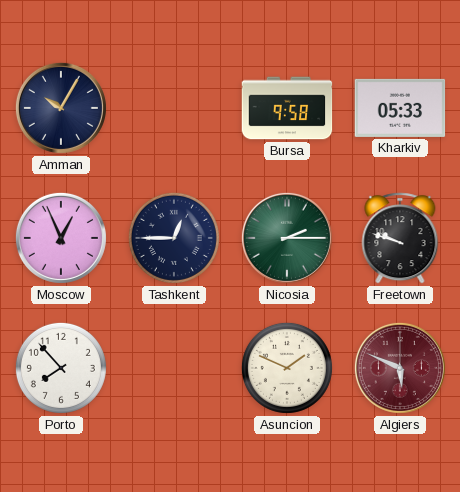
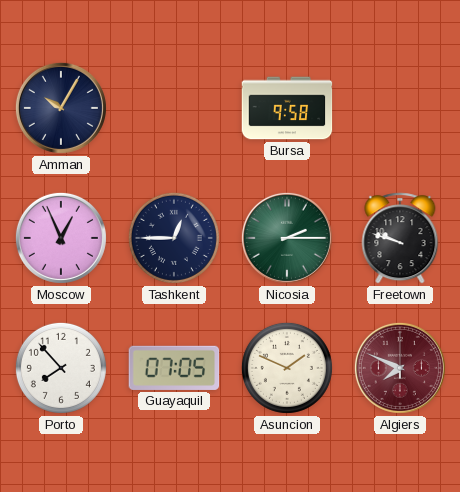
Kharkiv: 05:33 -> none
Guayaquil: none -> 07:05
Algiers: 5:49 -> 7:49
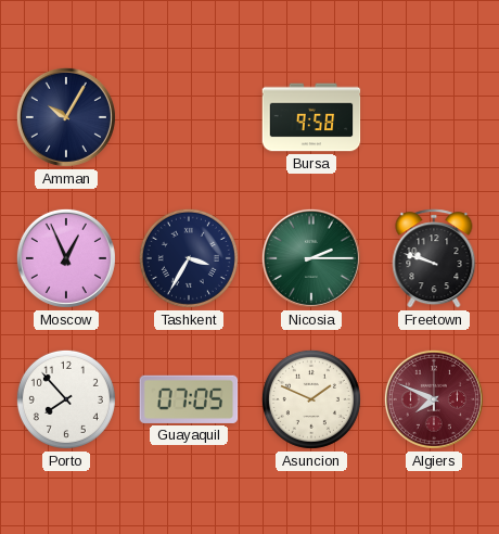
Tashkent: 12:45 -> 3:35
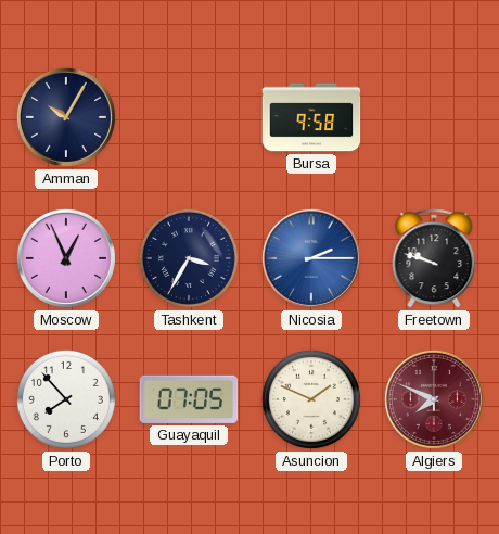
Nicosia dial: green -> blue
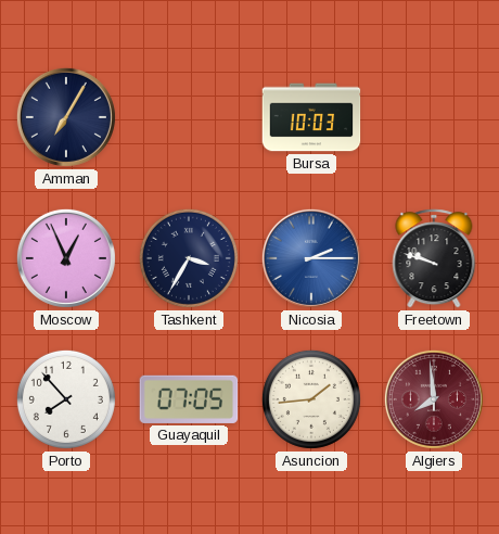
Amman: 10:05 -> 7:05
Bursa: 9:58 -> 10:03
Asuncion: 1:49 -> 1:44
Algiers: 7:49 -> 7:59
